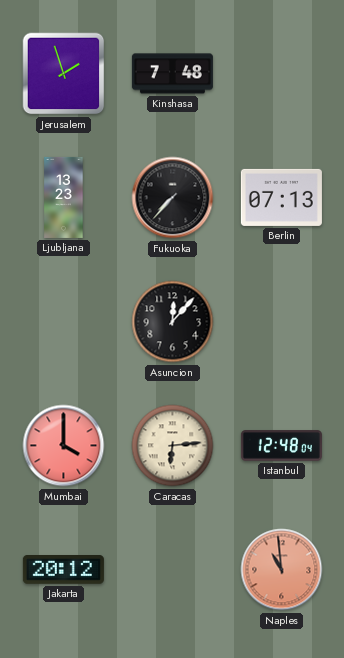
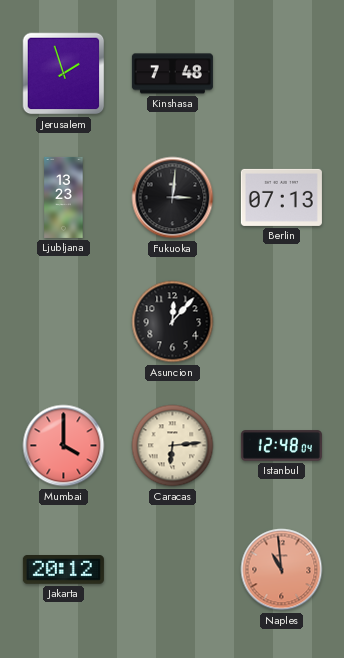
Fukuoka: 7:37 -> 3:01
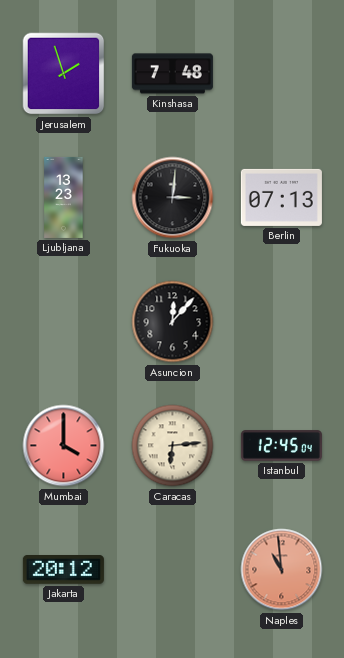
Istanbul: 12:48 -> 12:45
